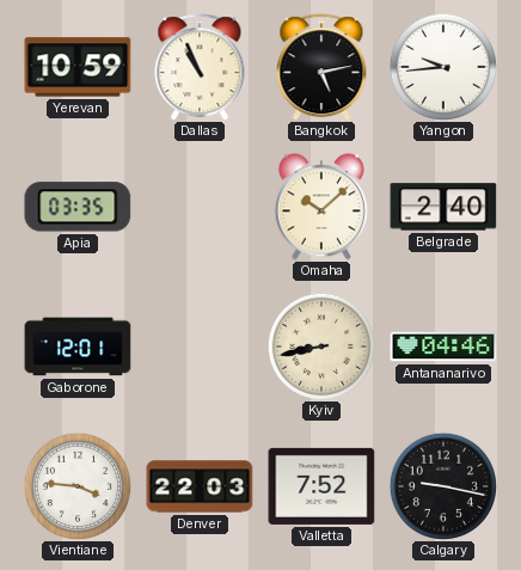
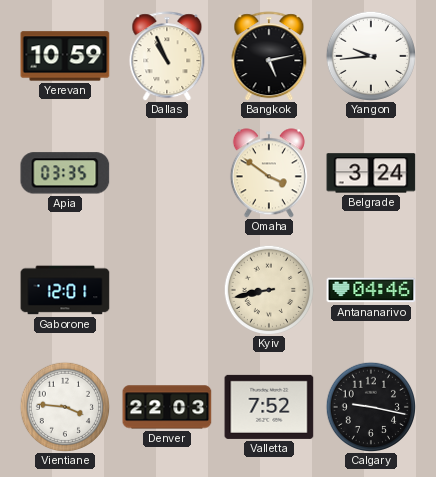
Omaha: 10:08 -> 3:51
Belgrade: 2:40 -> 3:24
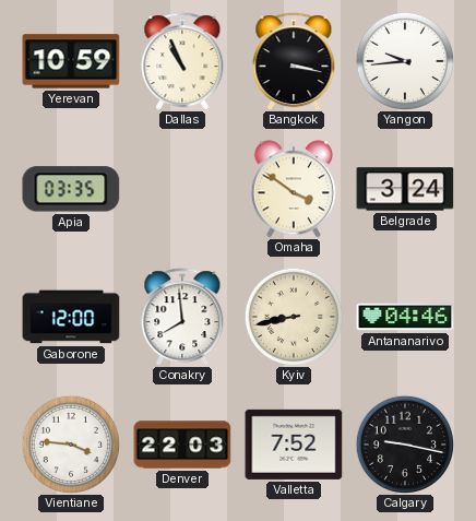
Bangkok: 5:13 -> 3:17
Gaborone: 12:01 -> 12:00
Conakry: none -> 7:59
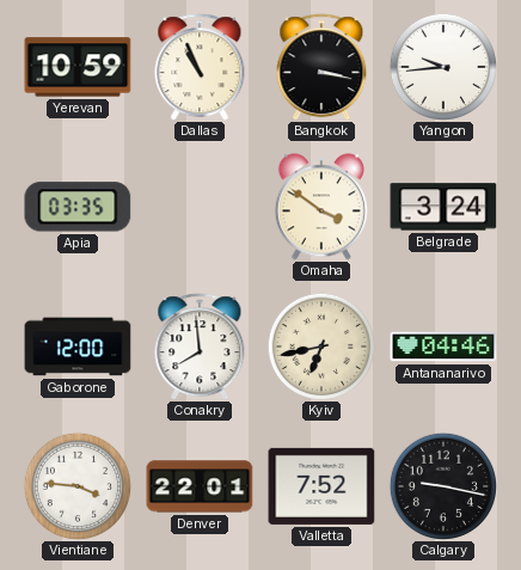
Kyiv: 8:43 -> 6:43
Denver: 22:03 -> 22:01
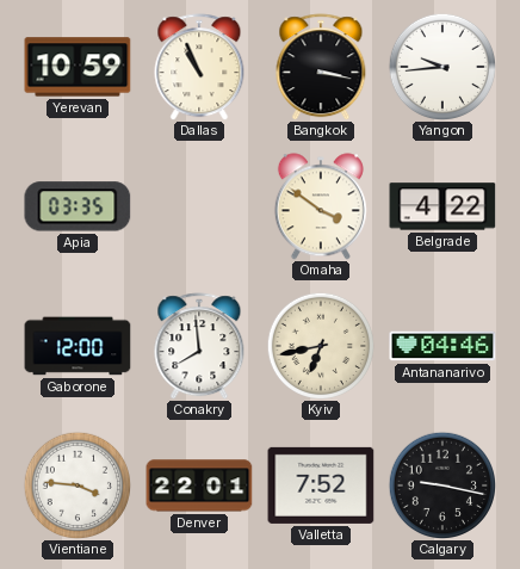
Belgrade: 3:24 -> 4:22
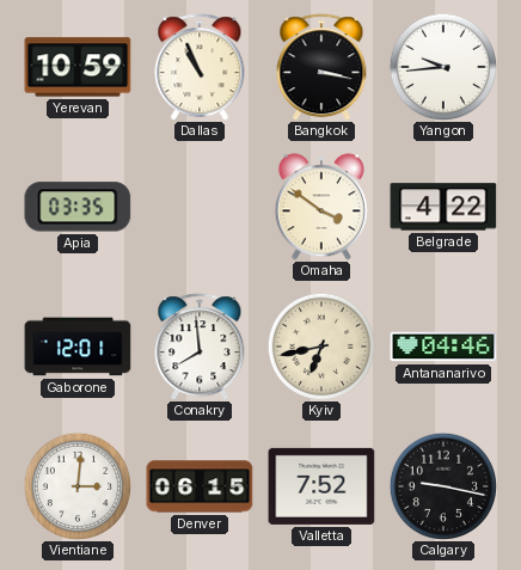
Gaborone: 12:00 -> 12:01
Vientiane: 3:46 -> 3:01
Denver: 22:01 -> 06:15
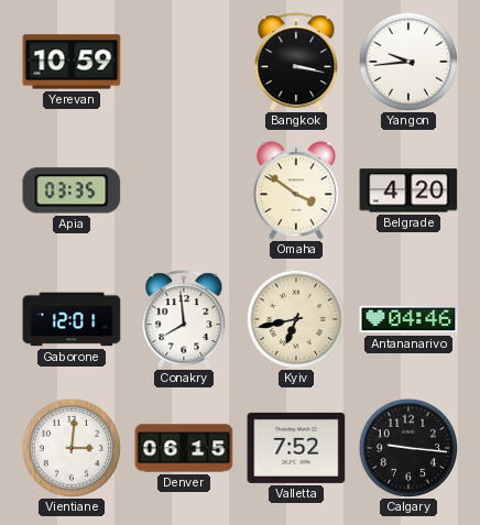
Dallas: 10:56 -> none
Belgrade: 4:22 -> 4:20
Calgary: 9:17 -> 9:16
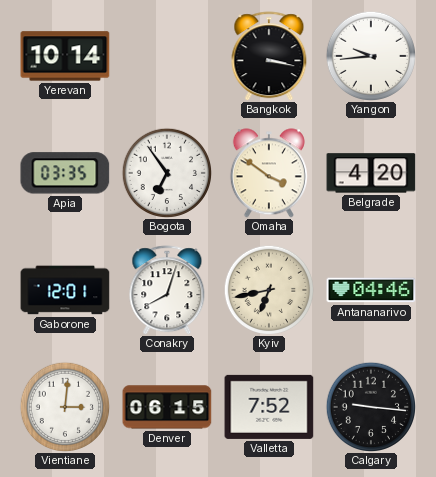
Yerevan: 10:59 -> 10:14
Bogota: none -> 6:54
Conakry: 7:59 -> 8:03
